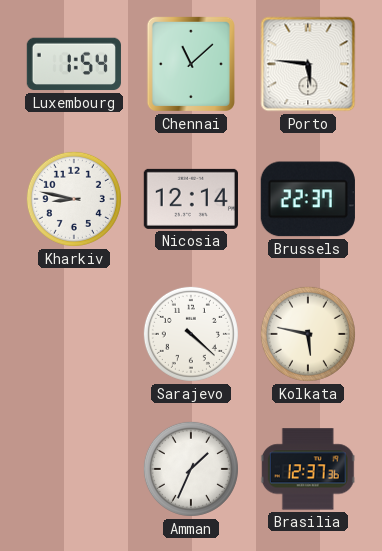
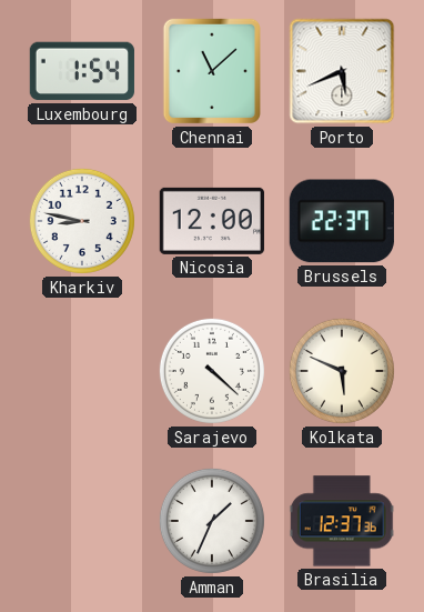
Porto: 5:46 -> 5:41
Nicosia: 12:14 -> 12:00
Kolkata: 5:47 -> 5:49
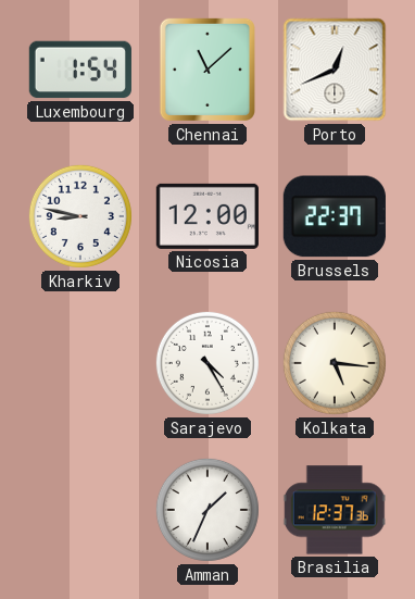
Porto: 5:41 -> 12:41
Sarajevo: 4:22 -> 4:25
Kolkata: 5:49 -> 5:16
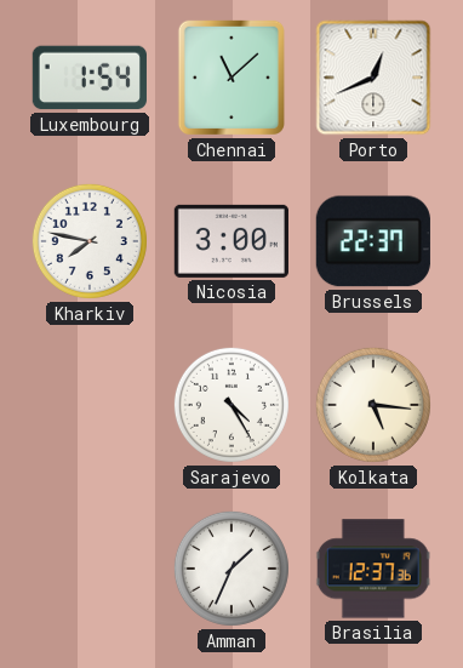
Kharkiv: 8:47 -> 7:47
Nicosia: 12:00 -> 3:00
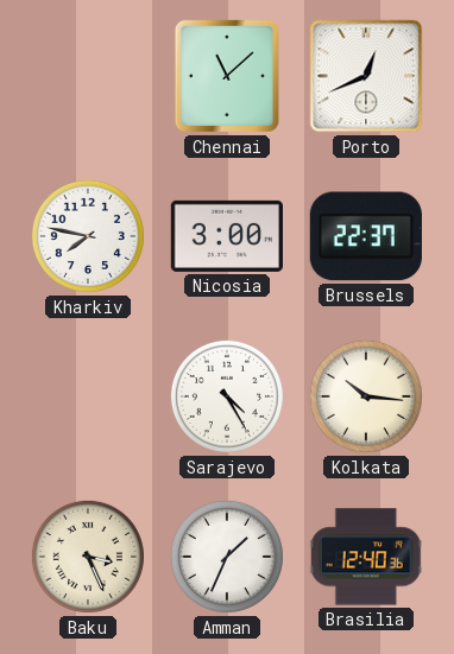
Luxembourg: 1:54 -> none
Kolkata: 5:16 -> 10:16
Baku: none -> 3:26
Brasilia: 12:37 -> 12:40
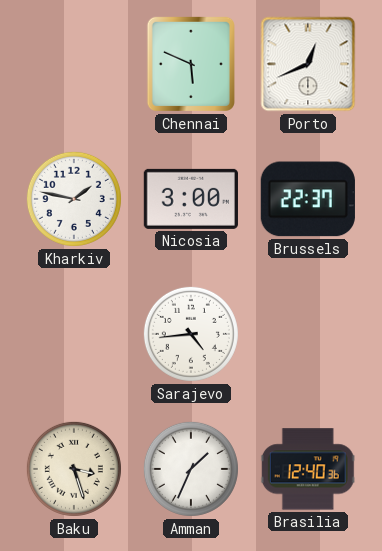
Chennai: 11:08 -> 5:49
Kharkiv: 7:47 -> 1:47
Sarajevo: 4:25 -> 4:44
Kolkata: 10:16 -> none
Baku: 3:26 -> 3:27
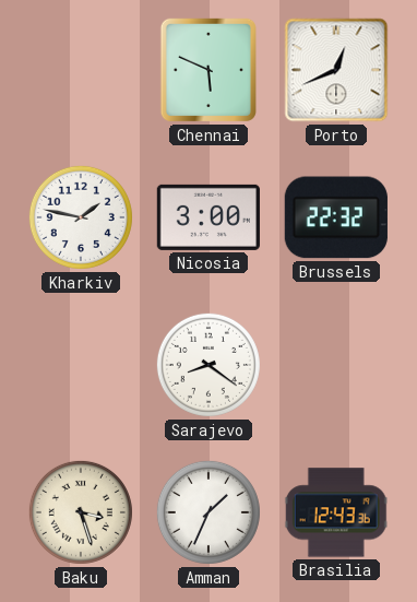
Brussels: 22:37 -> 22:32
Sarajevo: 4:44 -> 8:21
Brasilia: 12:40 -> 12:43
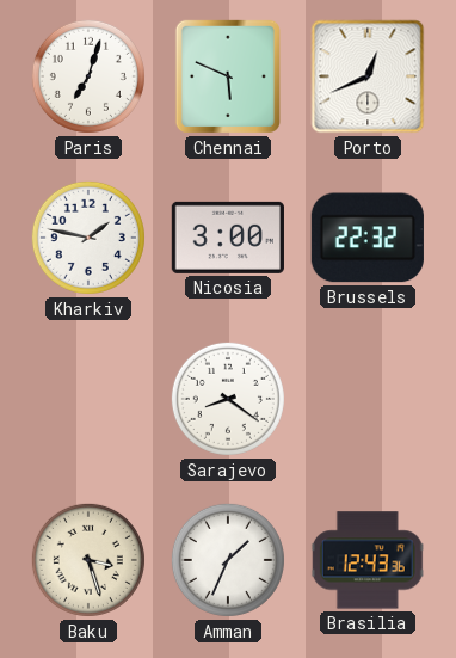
Paris: none -> 7:03
